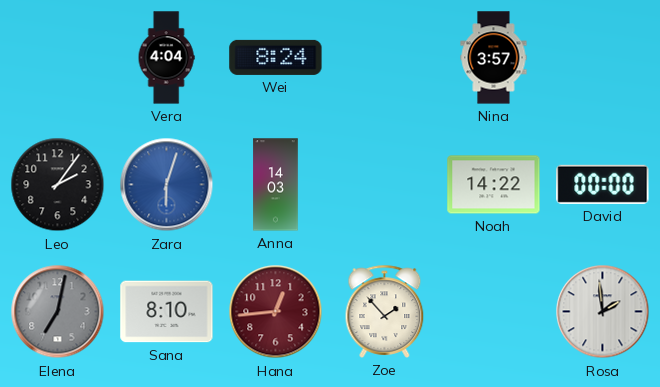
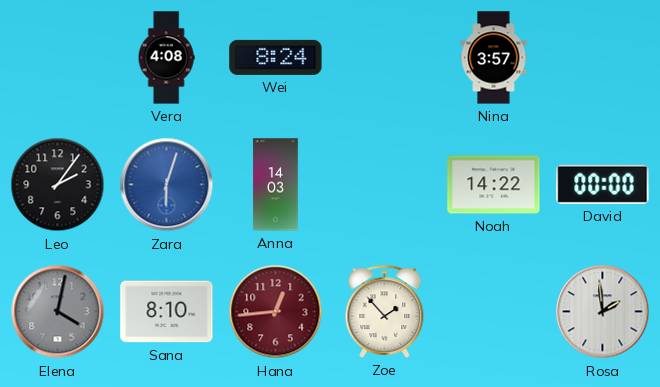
Vera: 4:04 -> 4:08
Elena: 7:02 -> 4:02
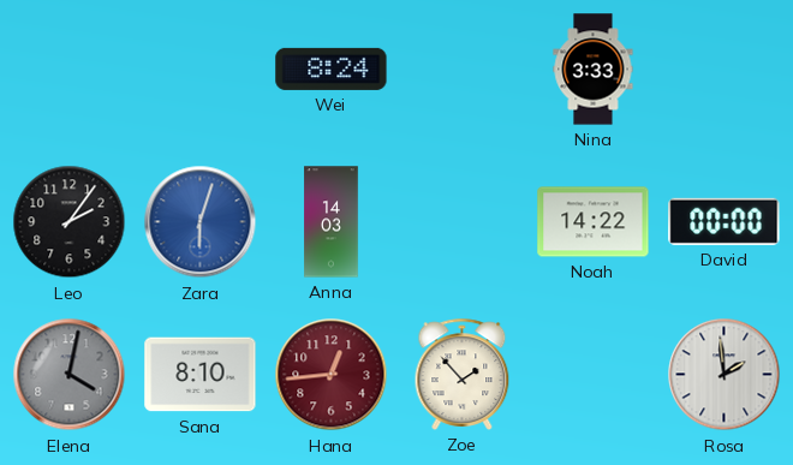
Vera: 4:08 -> none
Nina: 3:57 -> 3:33
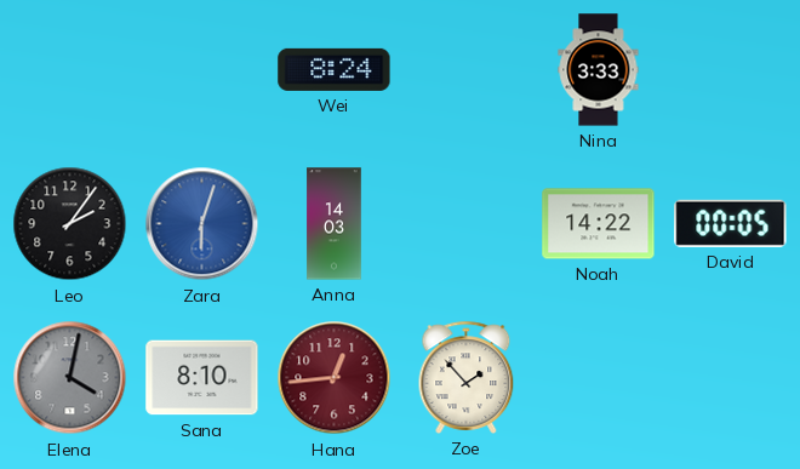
David: 00:00 -> 00:05
Rosa: 1:59 -> none
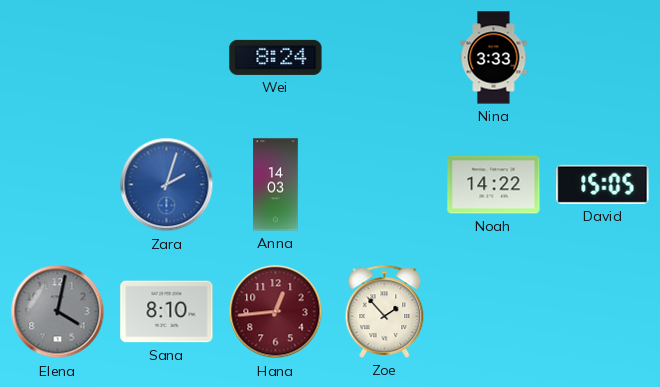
Leo: 2:06 -> none
Zara: 6:03 -> 2:03
David: 00:05 -> 15:05
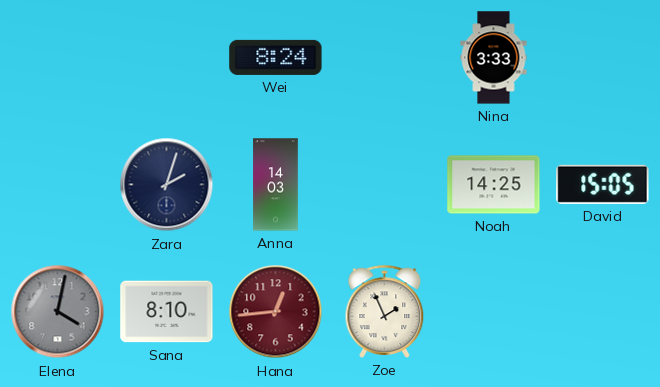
Zara dial: blue -> navy
Noah: 14:22 -> 14:25
Zoe: 1:53 -> 1:56
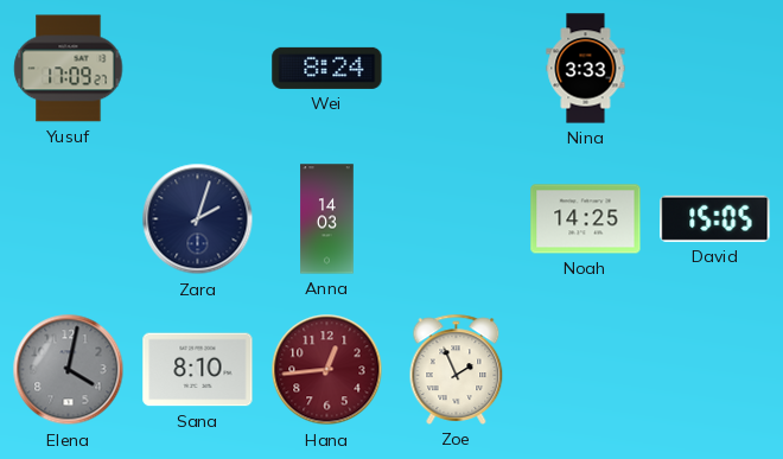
Yusuf: none -> 17:09
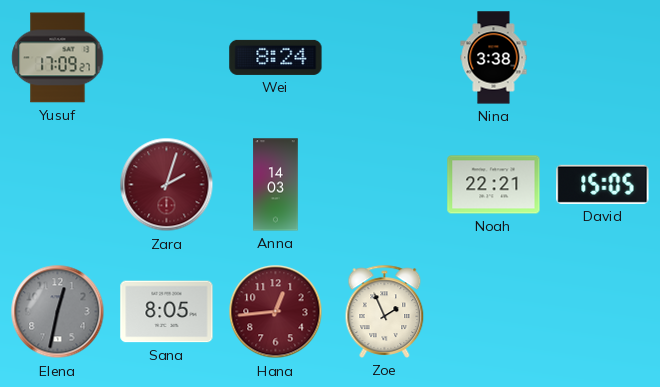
Nina: 3:33 -> 3:38
Zara dial: navy -> burgundy
Noah: 14:25 -> 22:21
Elena: 4:02 -> 12:32
Sana: 8:10 -> 8:05
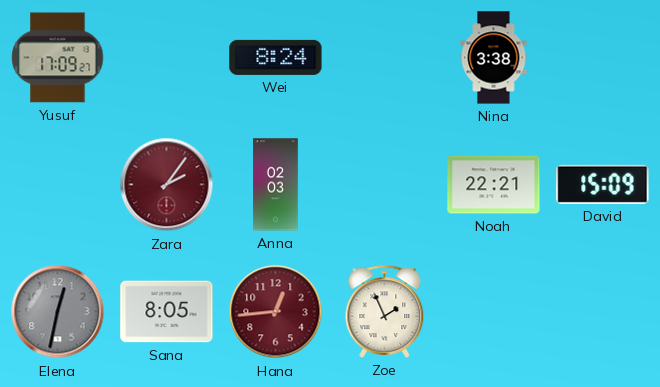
Zara: 2:03 -> 2:06
Anna: 14:03 -> 02:03
David: 15:05 -> 15:09
